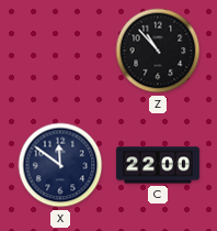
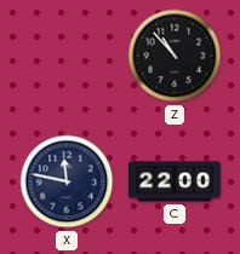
X: 11:51 -> 11:47
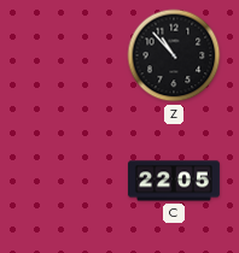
X: 11:47 -> none
C: 22:00 -> 22:05
